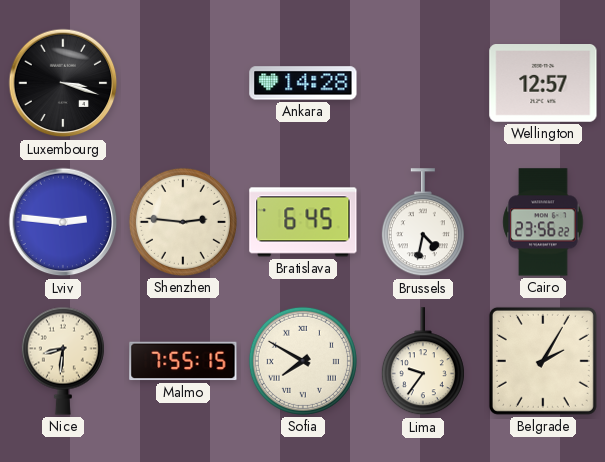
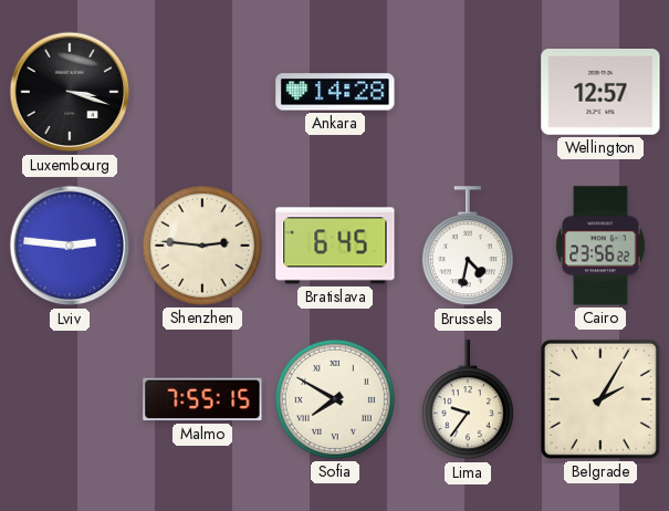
Nice: 8:31 -> none
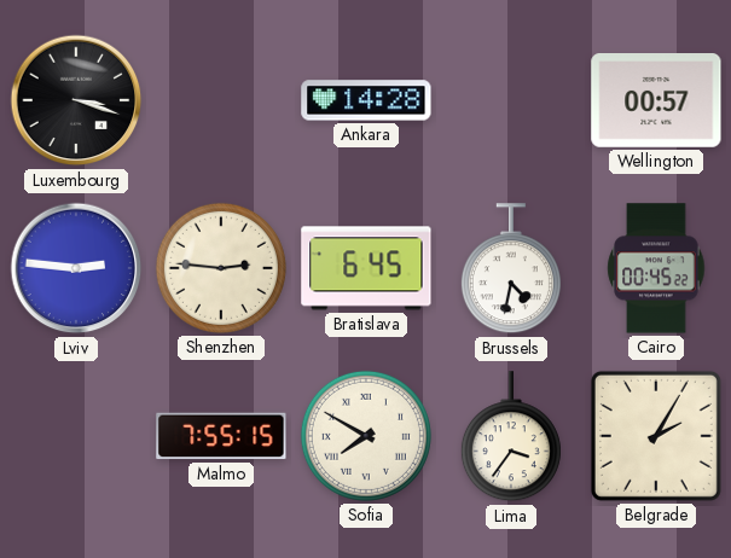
Wellington: 12:57 -> 00:57
Cairo: 23:56 -> 00:45
Lima: 9:36 -> 3:36
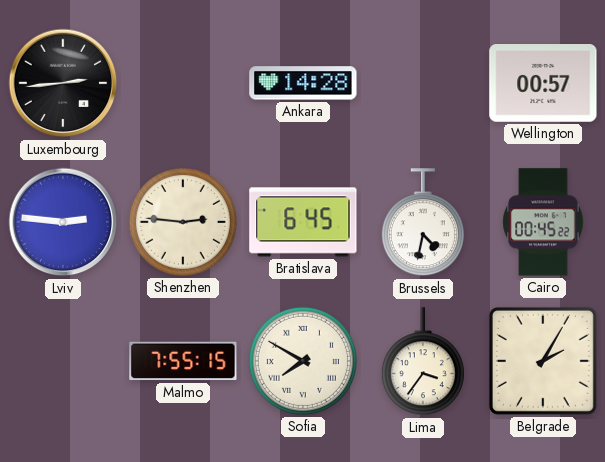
Luxembourg: 3:18 -> 2:44
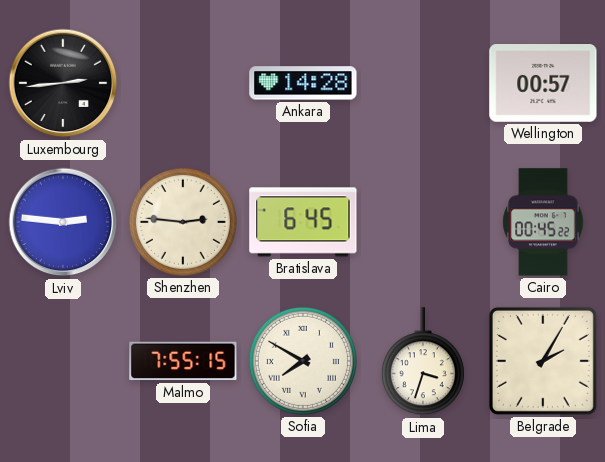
Brussels: 4:32 -> none
Lima: 3:36 -> 3:33
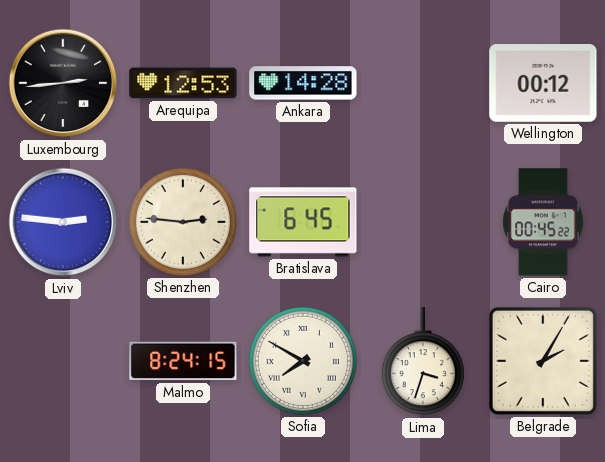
Arequipa: none -> 12:53
Wellington: 00:57 -> 00:12
Malmo: 7:55 -> 8:24
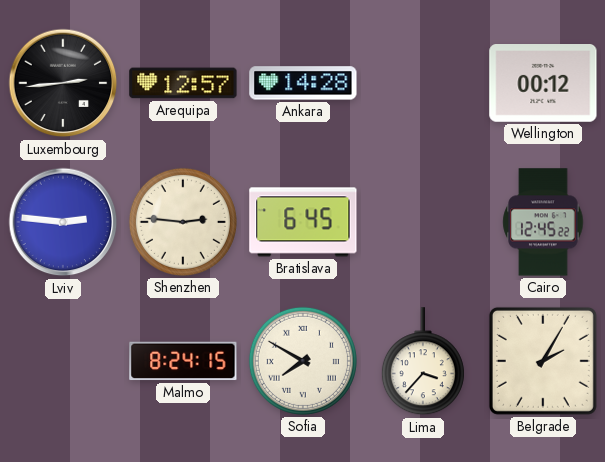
Arequipa: 12:53 -> 12:57
Cairo: 00:45 -> 12:45
Lima: 3:33 -> 3:37
